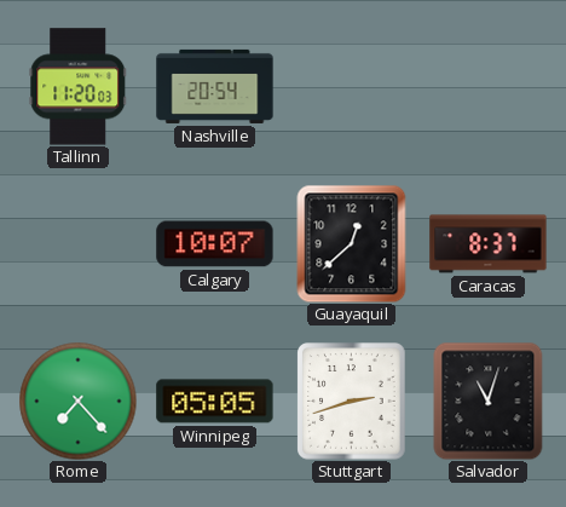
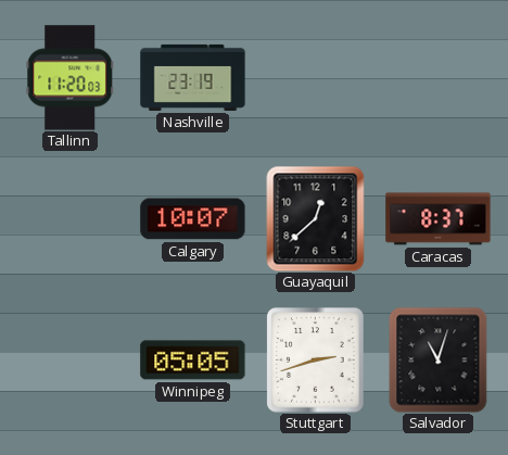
Nashville: 20:54 -> 23:19
Rome: 7:23 -> none
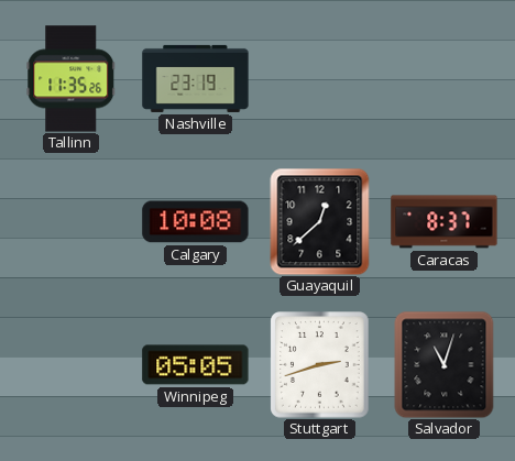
Tallinn: 11:20 -> 11:35
Calgary: 10:07 -> 10:08
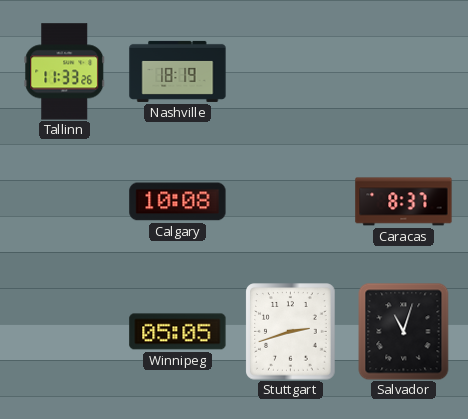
Tallinn: 11:35 -> 11:33
Nashville: 23:19 -> 18:19
Guayaquil: 12:38 -> none
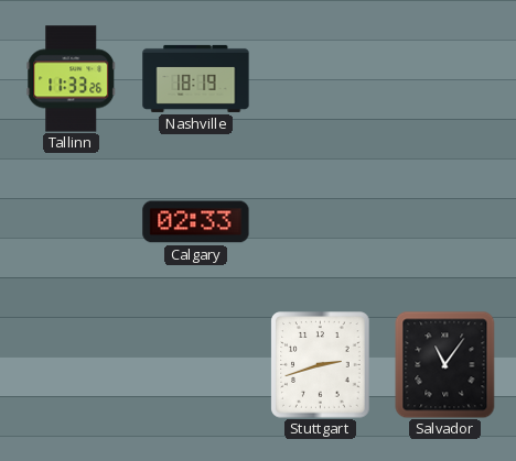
Calgary: 10:08 -> 02:33
Caracas: 8:37 -> none
Winnipeg: 05:05 -> none
Salvador: 11:03 -> 11:06
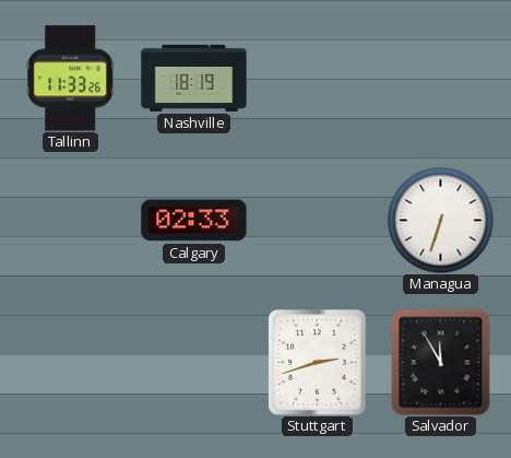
Managua: none -> 6:33
Salvador: 11:06 -> 11:55
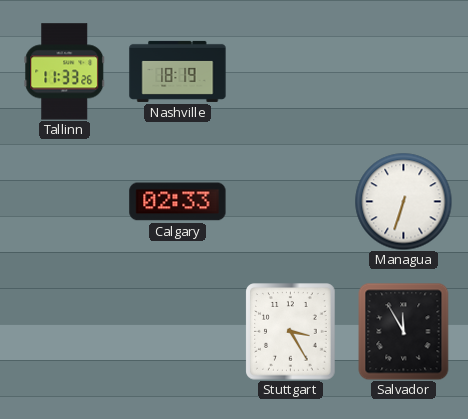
Stuttgart: 2:42 -> 3:25
